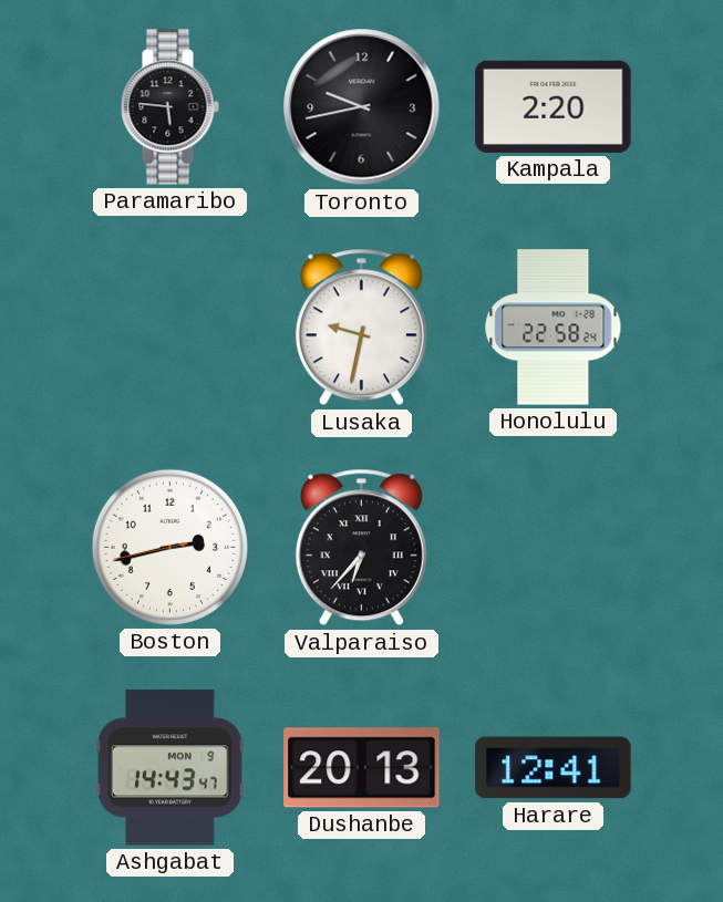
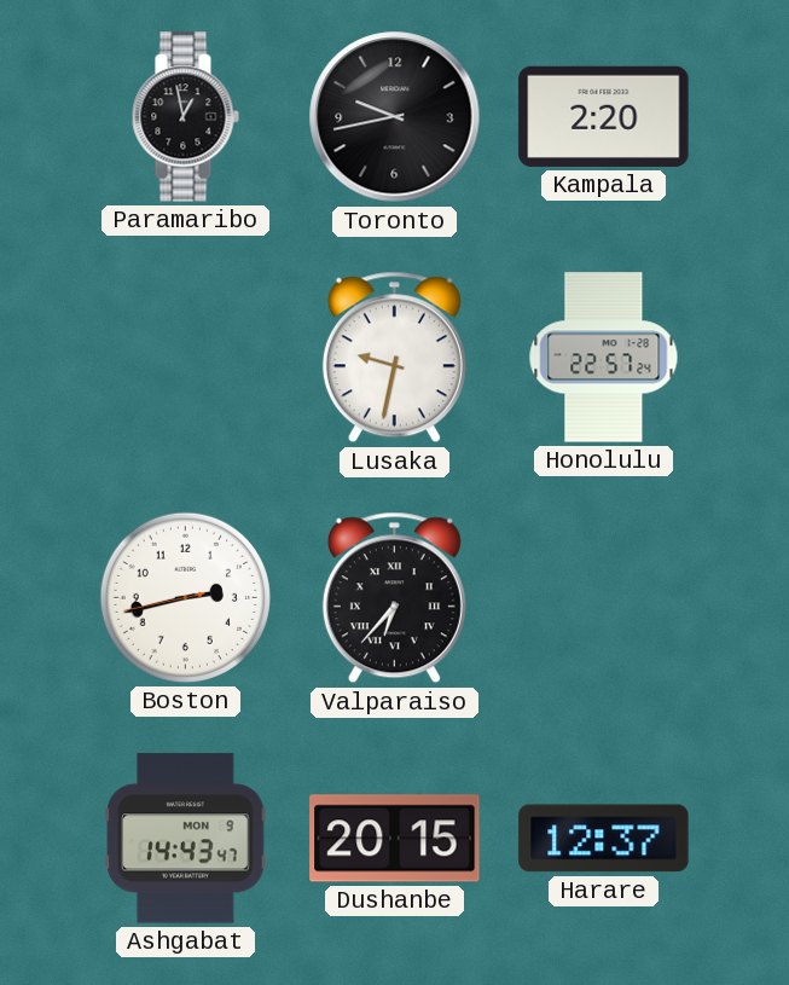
Paramaribo: 5:46 -> 12:58
Honolulu: 22:58 -> 22:57
Dushanbe: 20:13 -> 20:15
Harare: 12:41 -> 12:37
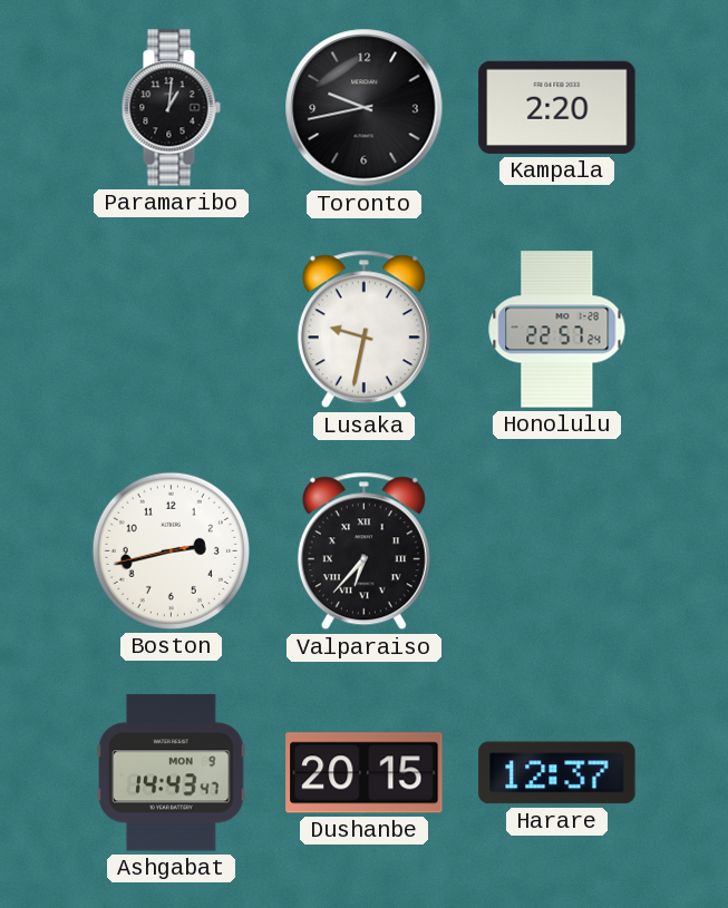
Paramaribo: 12:58 -> 1:01
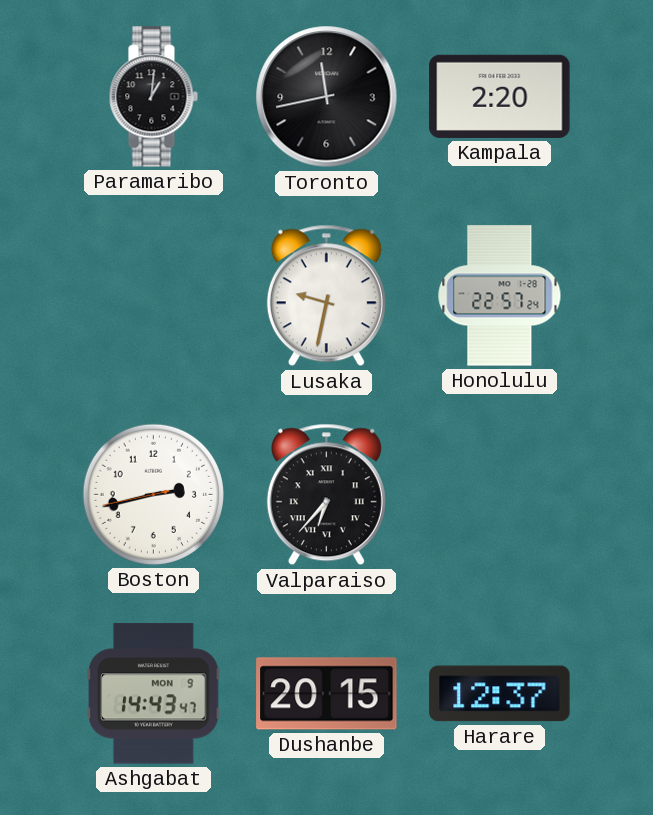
Toronto: 9:43 -> 11:43
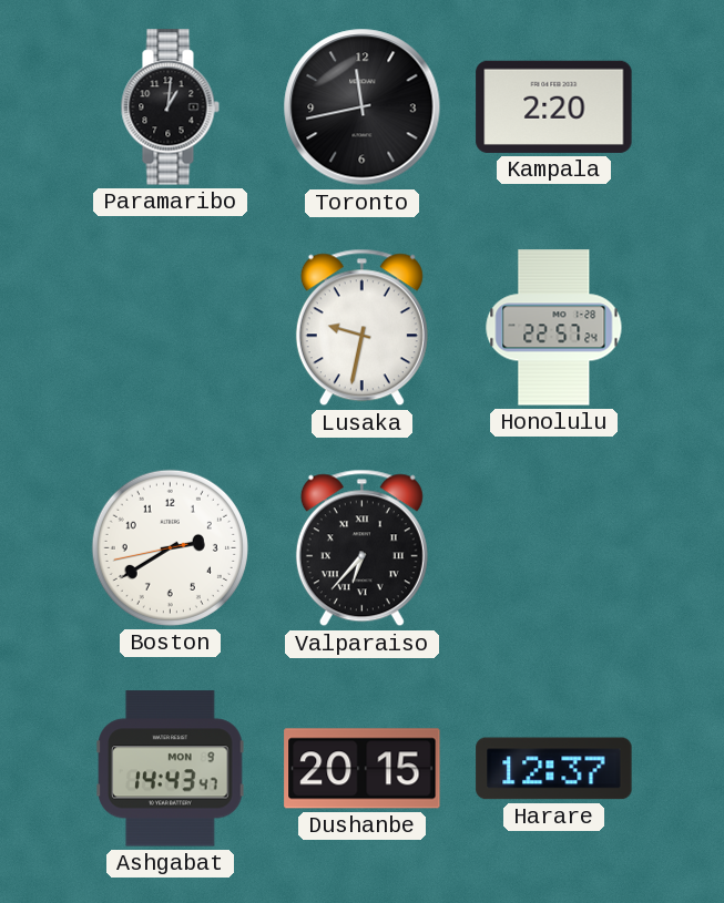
Boston: 2:42 -> 2:39
